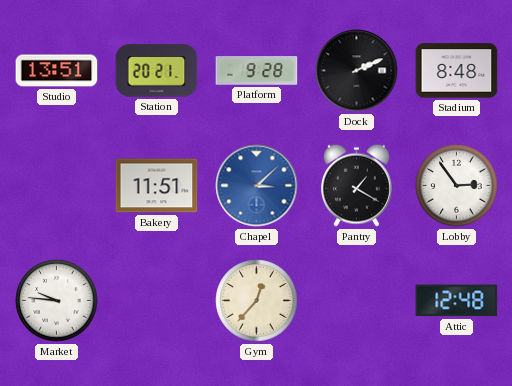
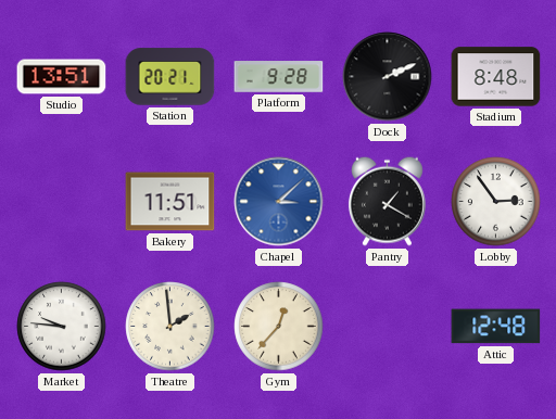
Theatre: none -> 1:59
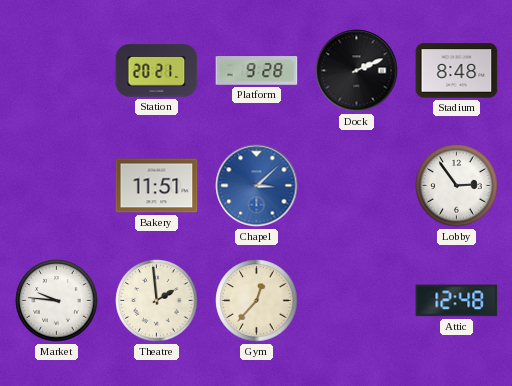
Studio: 13:51 -> none
Pantry: 1:20 -> none
